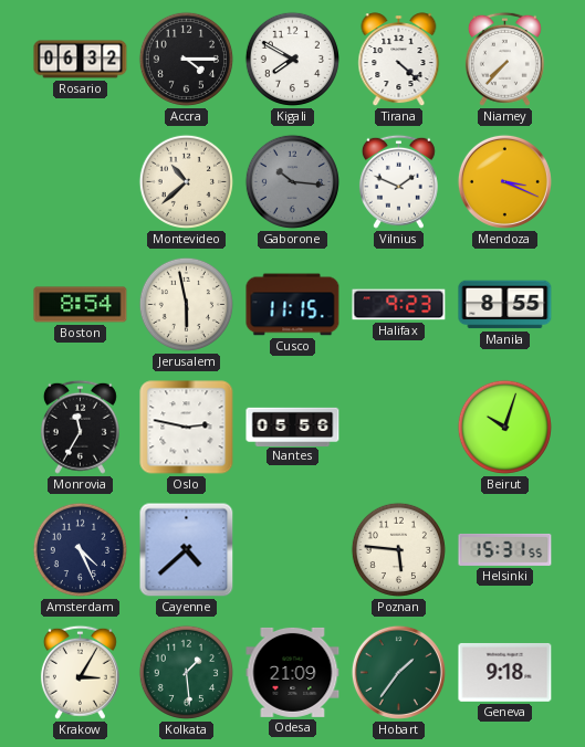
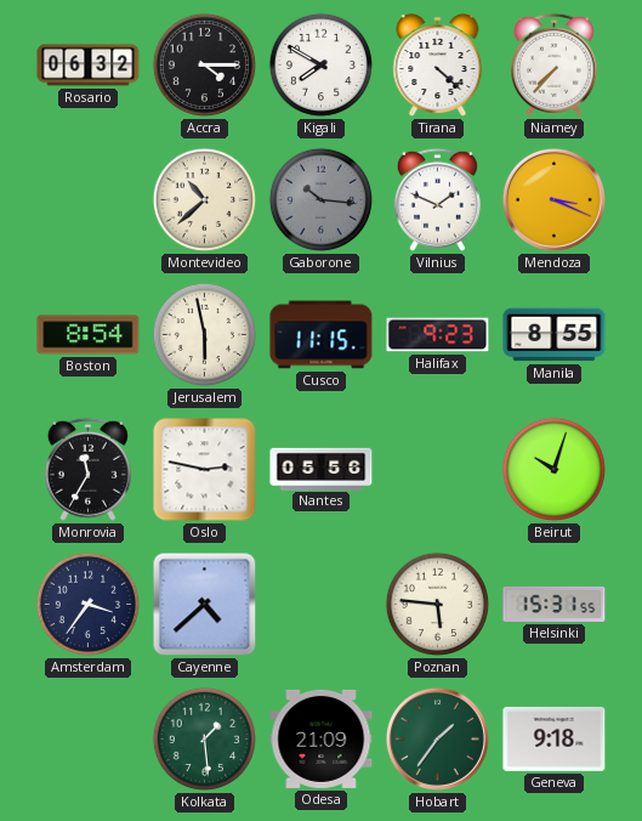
Amsterdam: 4:26 -> 3:36
Krakow: 3:05 -> none
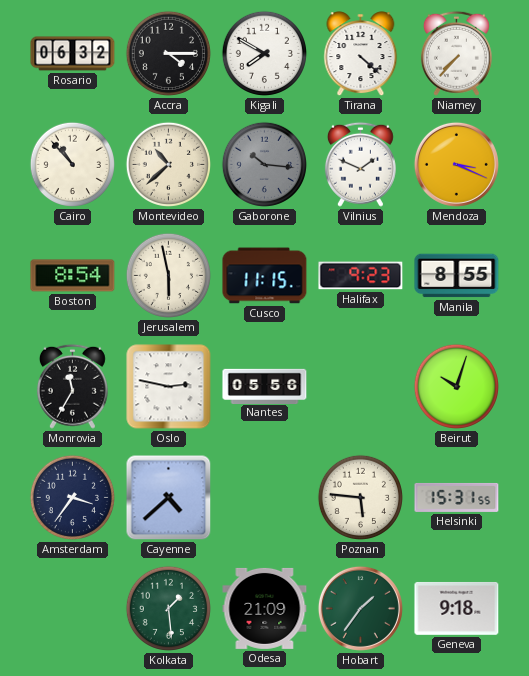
Cairo: none -> 10:53
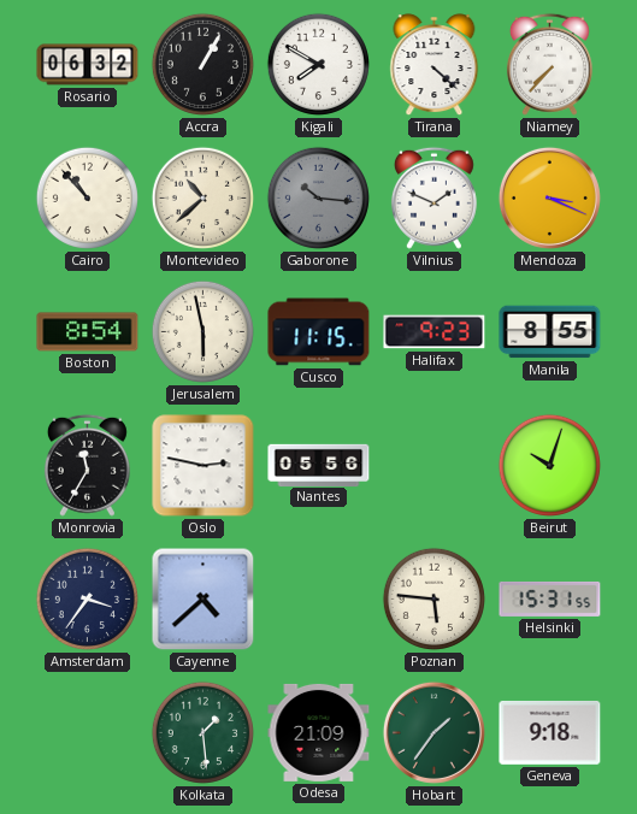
Accra: 4:15 -> 1:05
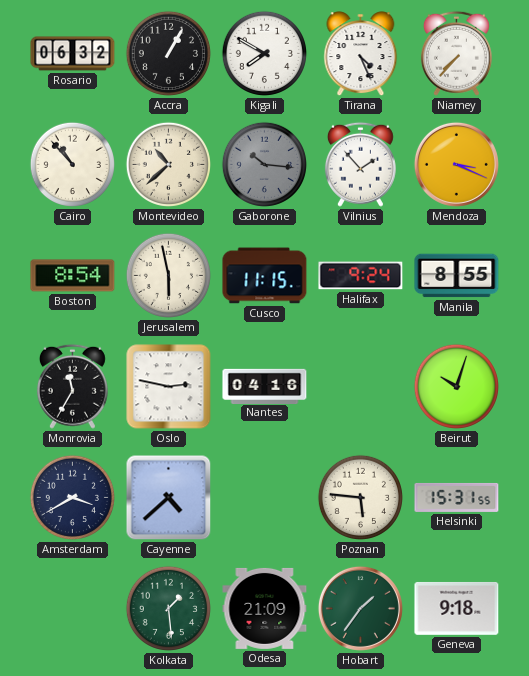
Tirana: 4:22 -> 4:26
Vilnius: 1:49 -> 1:53
Halifax: 9:23 -> 9:24
Nantes: 05:56 -> 04:16
Amsterdam: 3:36 -> 3:40
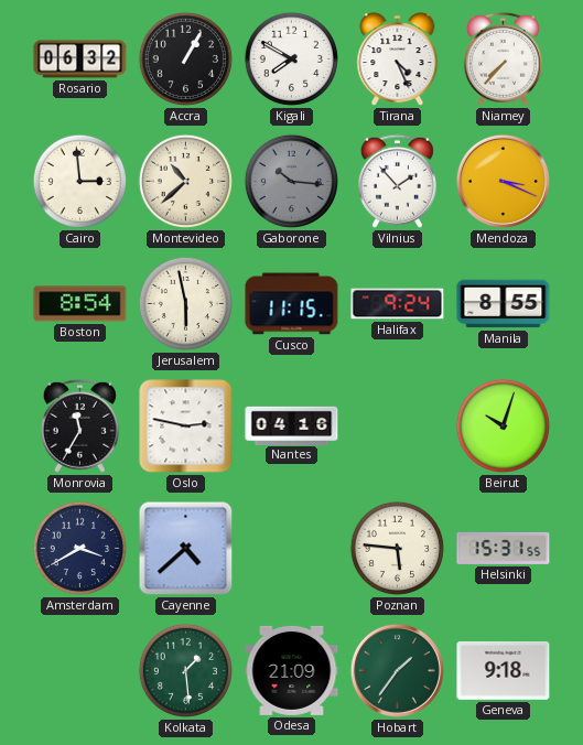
Cairo: 10:53 -> 2:59
